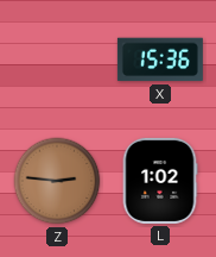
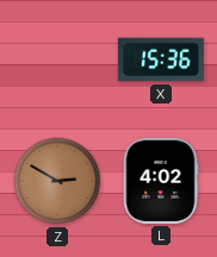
Z: 2:46 -> 2:50
L: 1:02 -> 4:02
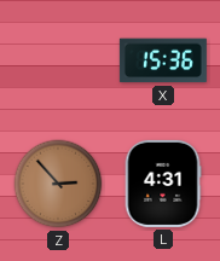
Z: 2:50 -> 2:53
L: 4:02 -> 4:31
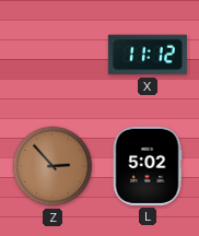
X: 15:36 -> 11:12
L: 4:31 -> 5:02
